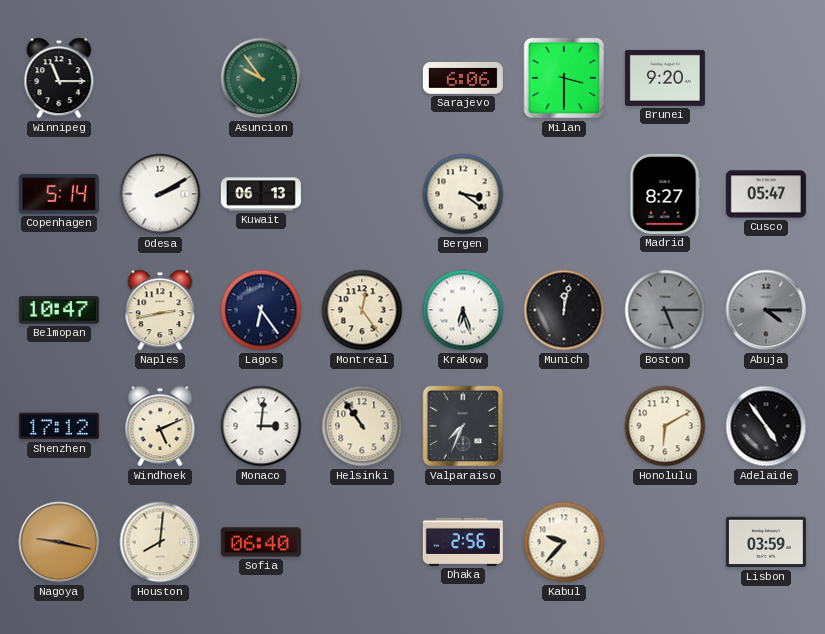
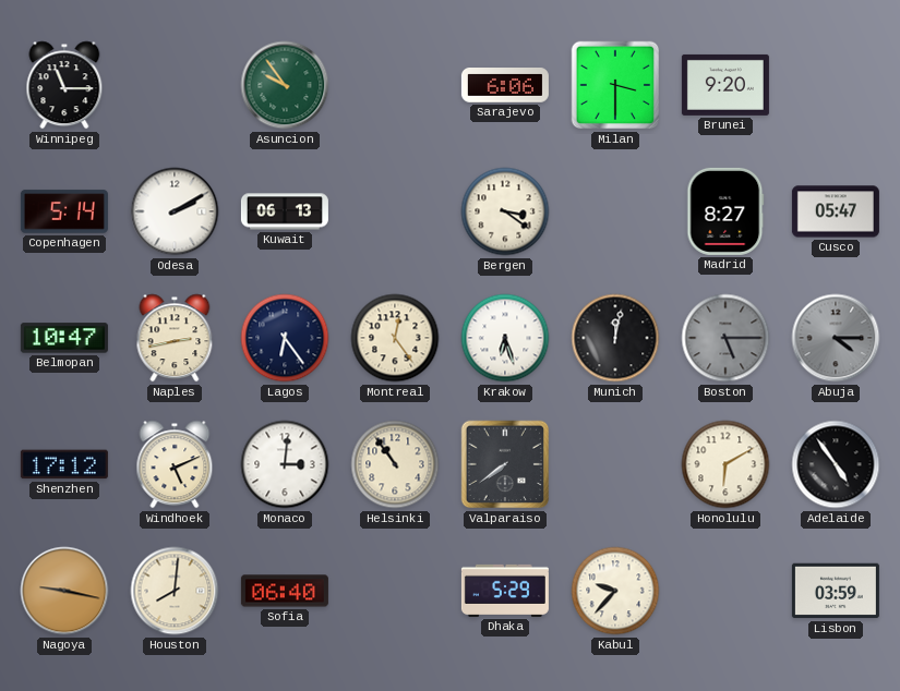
Valparaiso: 7:34 -> 7:39
Dhaka: 2:56 -> 5:29
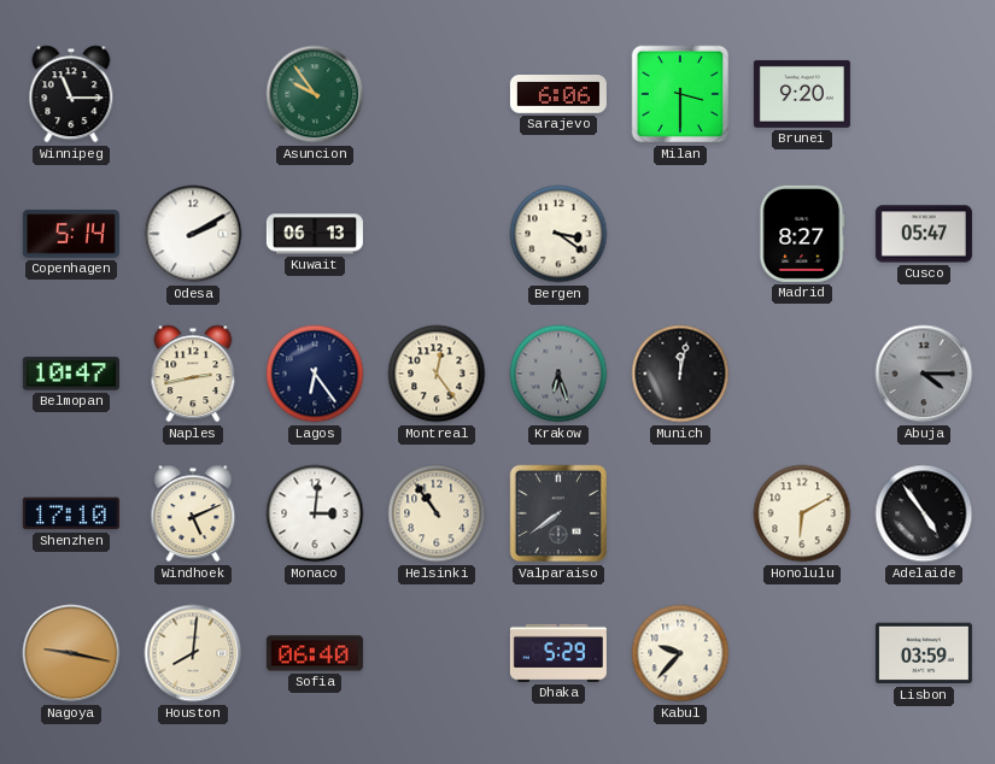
Krakow dial: white -> grey
Boston: 5:15 -> none
Shenzhen: 17:12 -> 17:10
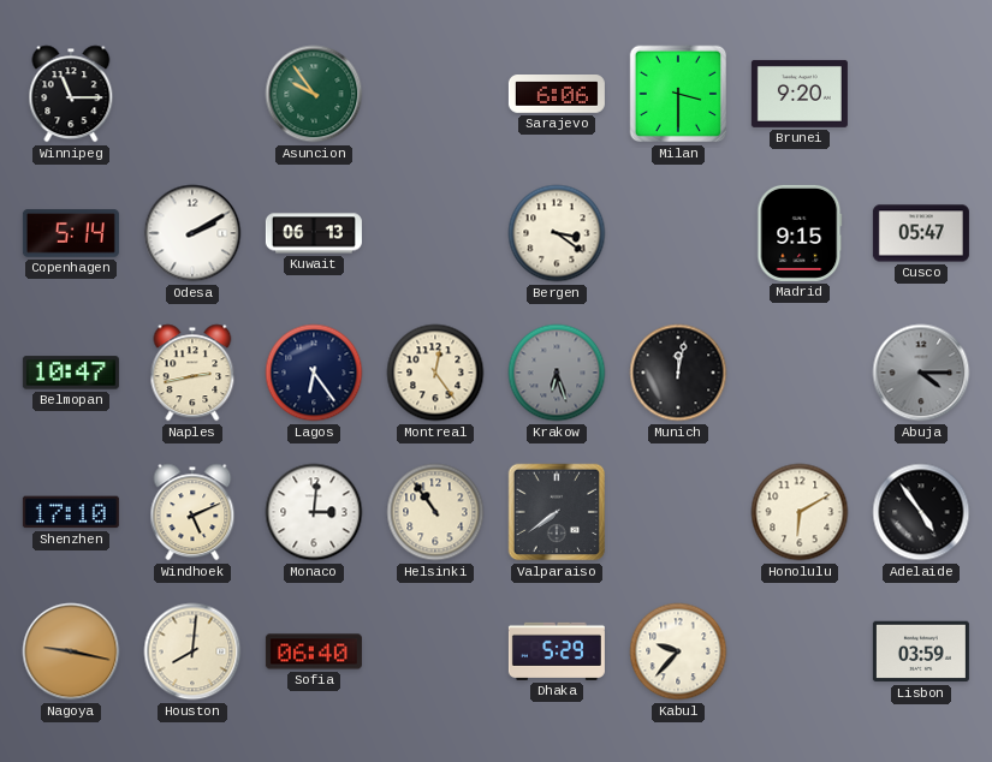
Madrid: 8:27 -> 9:15
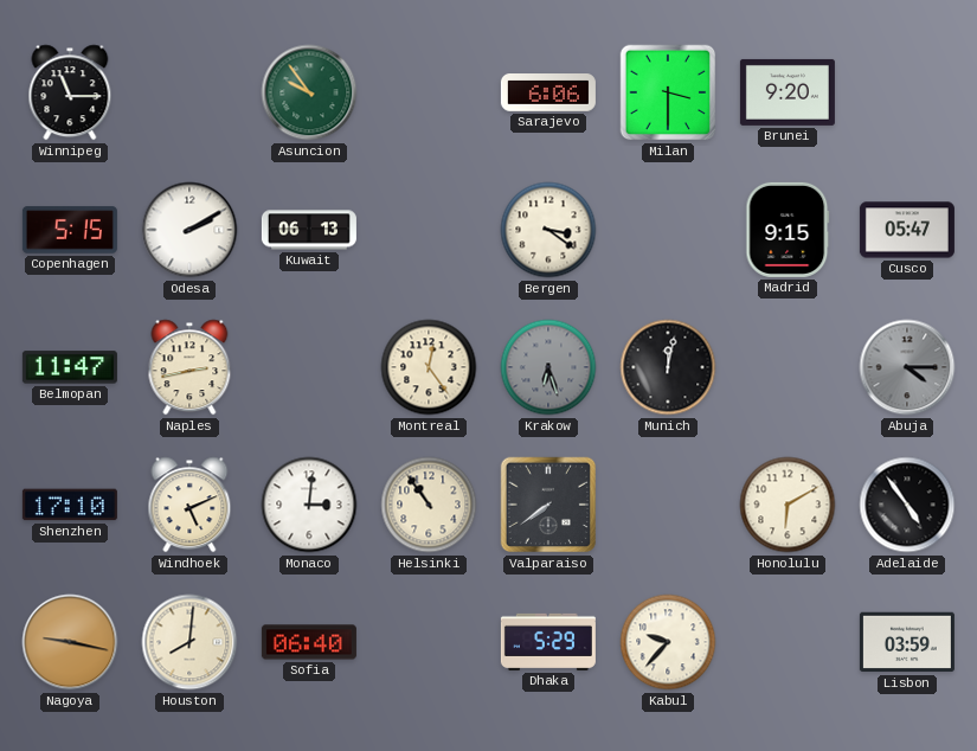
Copenhagen: 5:14 -> 5:15
Belmopan: 10:47 -> 11:47
Lagos: 6:24 -> none
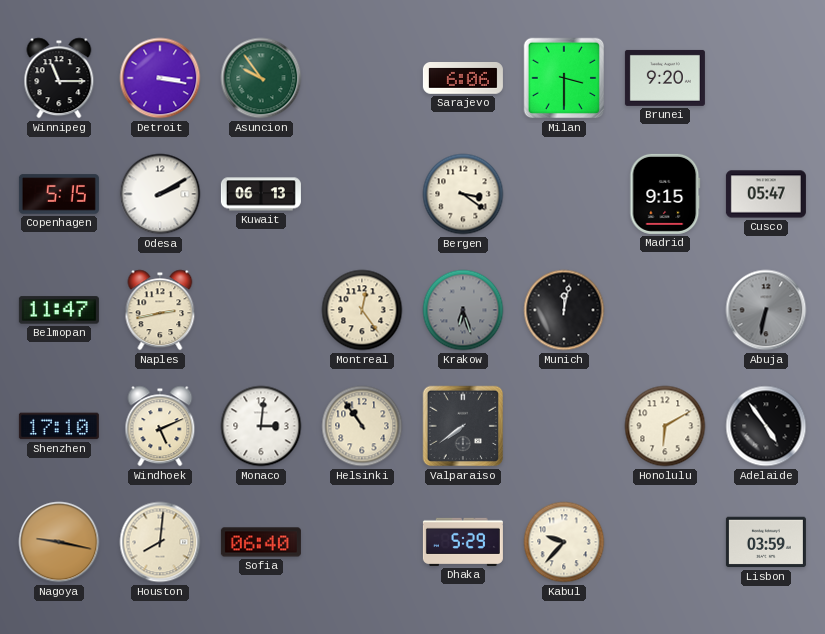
Detroit: none -> 3:17
Abuja: 4:15 -> 6:32
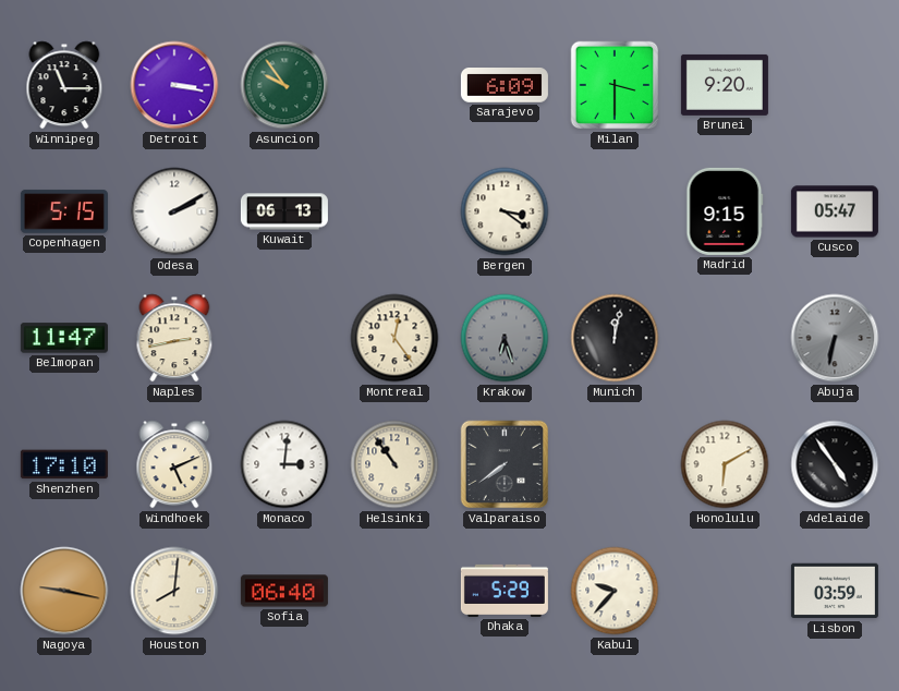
Sarajevo: 6:06 -> 6:09
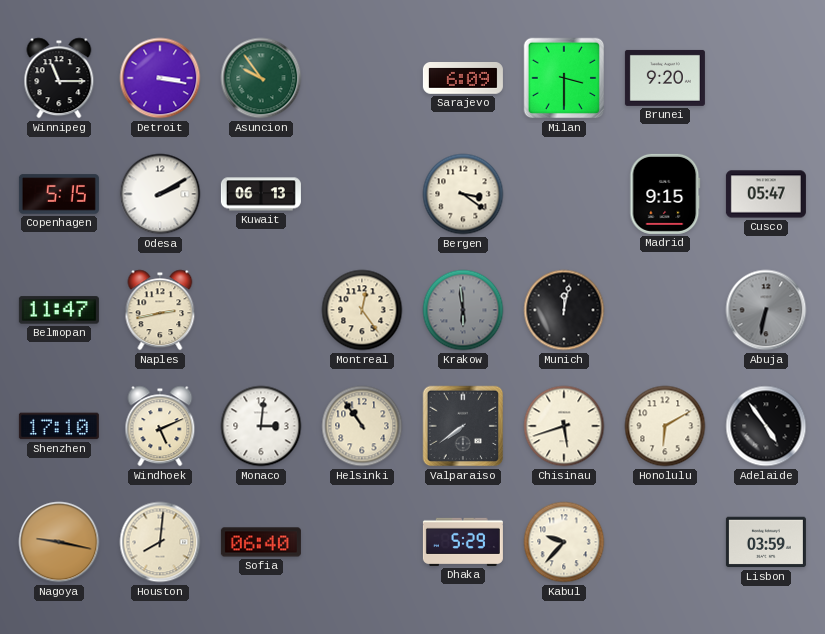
Krakow: 6:27 -> 5:59
Chisinau: none -> 5:42
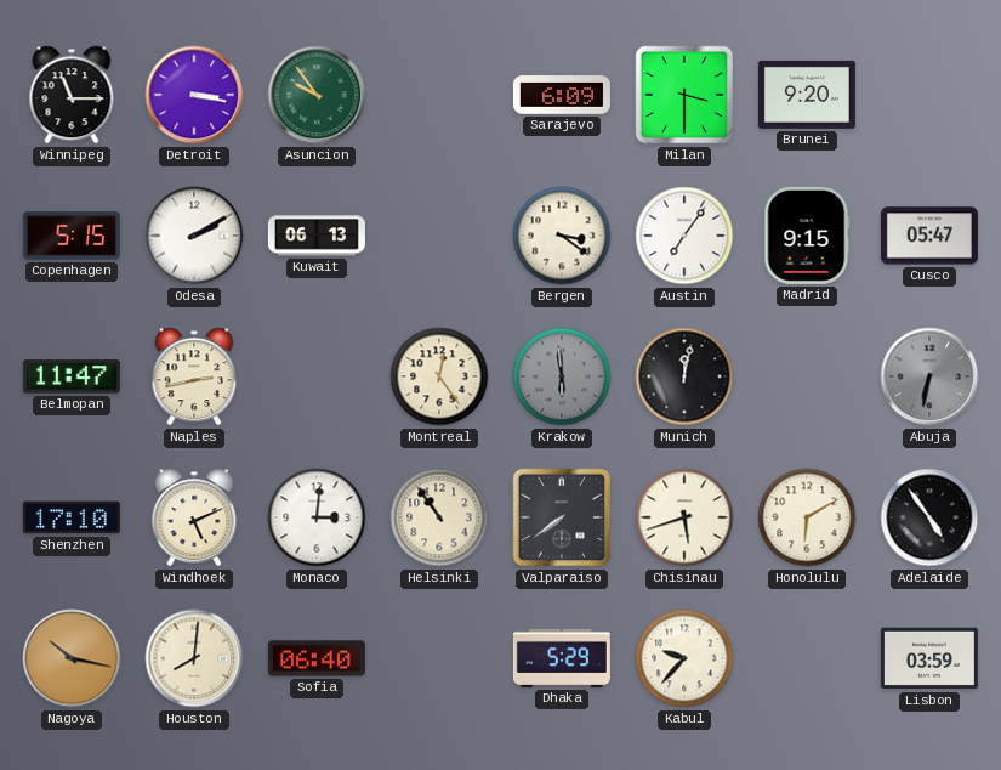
Austin: none -> 7:06
Nagoya: 9:17 -> 10:17
